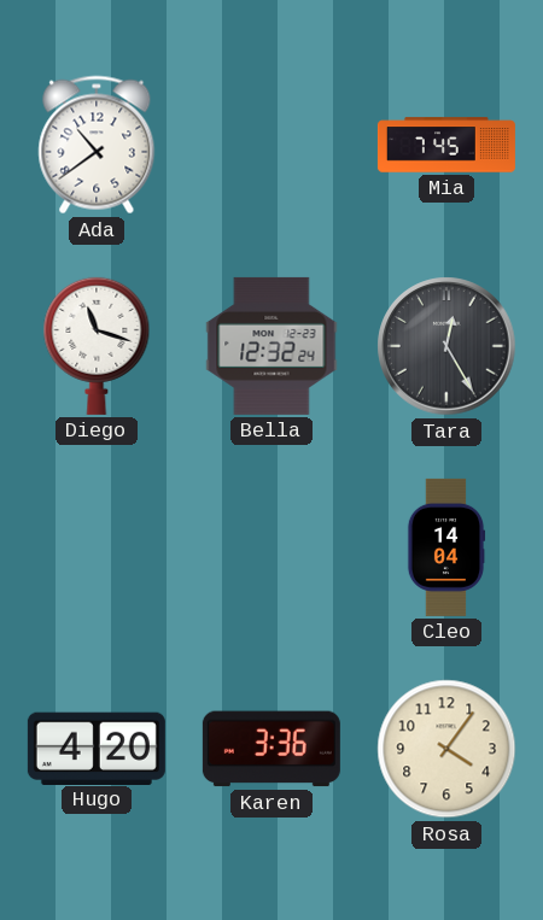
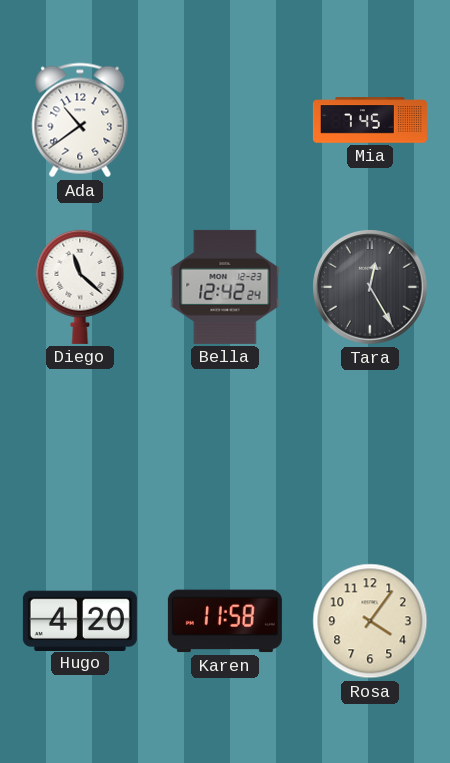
Diego: 11:18 -> 11:22
Bella: 12:32 -> 12:42
Cleo: 14:04 -> none
Karen: 3:36 -> 11:58
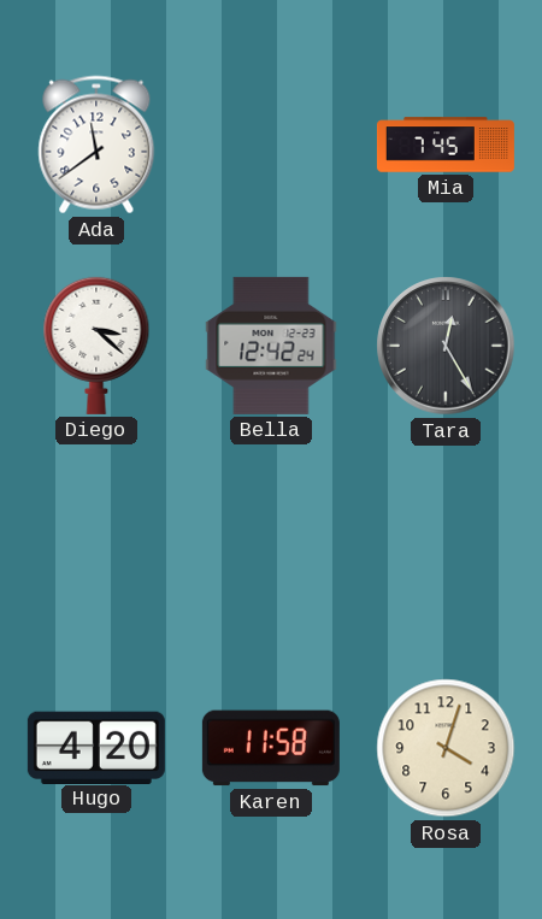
Ada: 10:39 -> 11:39
Diego: 11:22 -> 3:22
Rosa: 4:06 -> 4:03
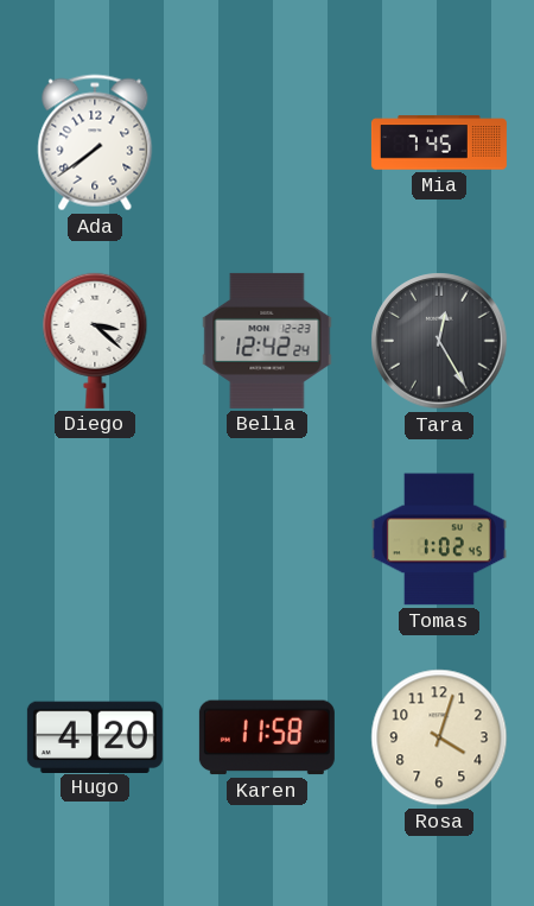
Ada: 11:39 -> 7:39
Tomas: none -> 1:02
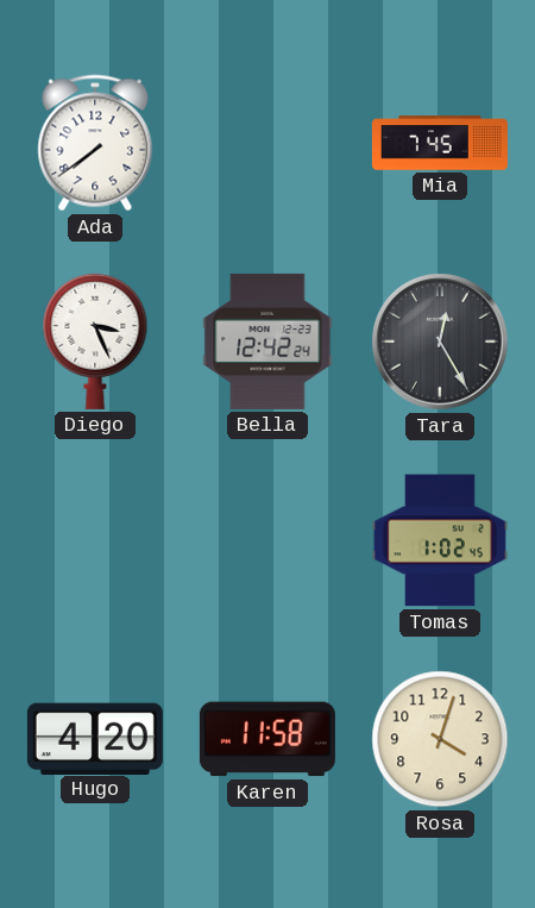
Diego: 3:22 -> 3:26
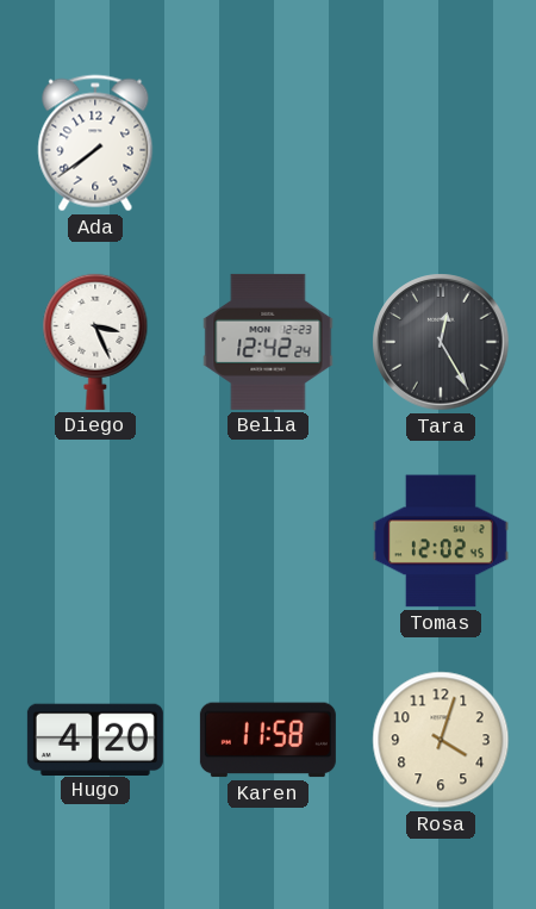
Mia: 7:45 -> none
Tomas: 1:02 -> 12:02
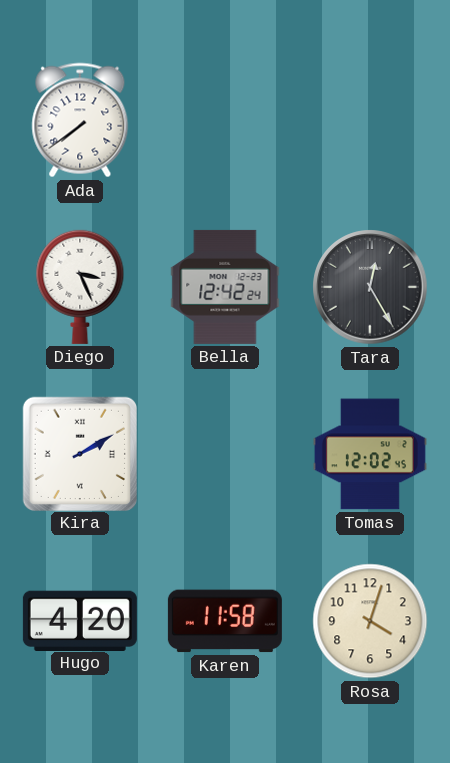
Kira: none -> 2:10
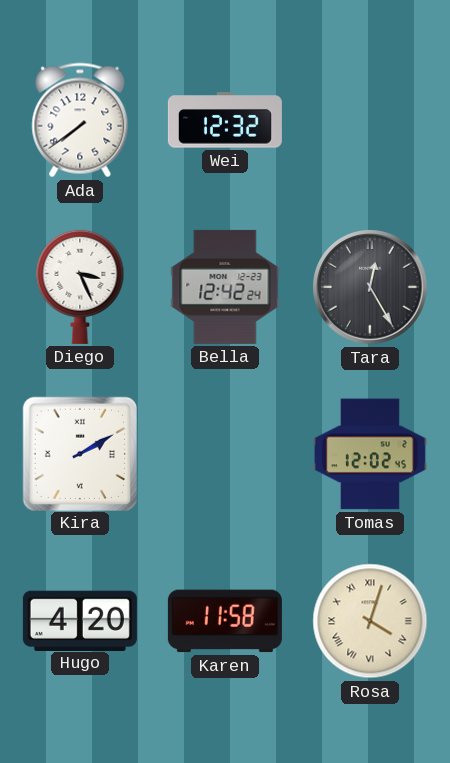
Wei: none -> 12:32
Rosa numerals: Arabic -> Roman
